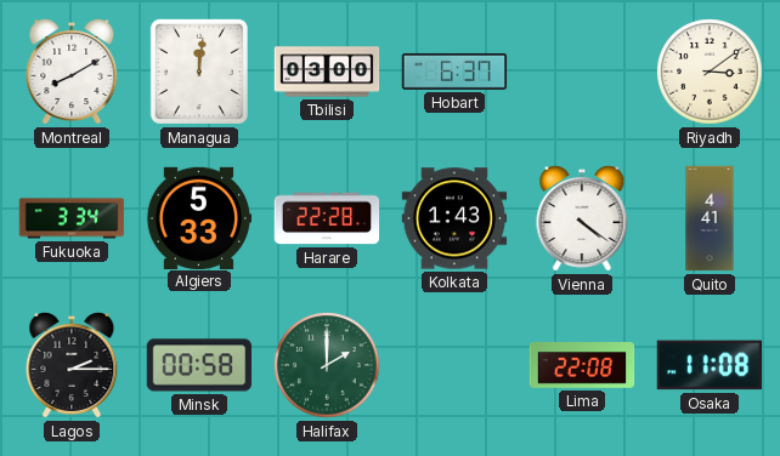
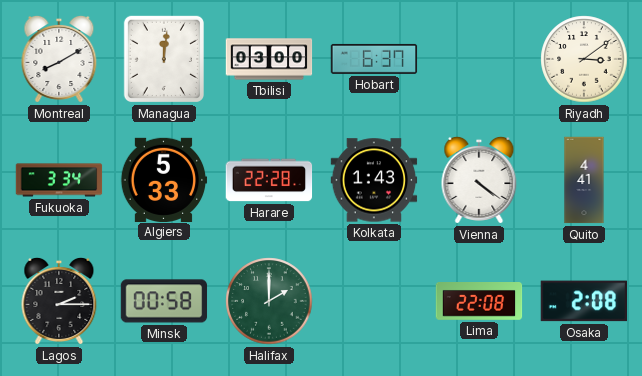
Osaka: 11:08 -> 2:08
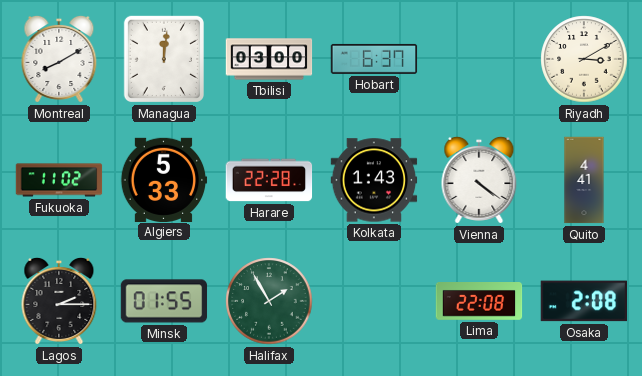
Riyadh: 3:09 -> 3:10
Fukuoka: 3:34 -> 11:02
Minsk: 00:58 -> 01:55
Halifax: 2:00 -> 1:55
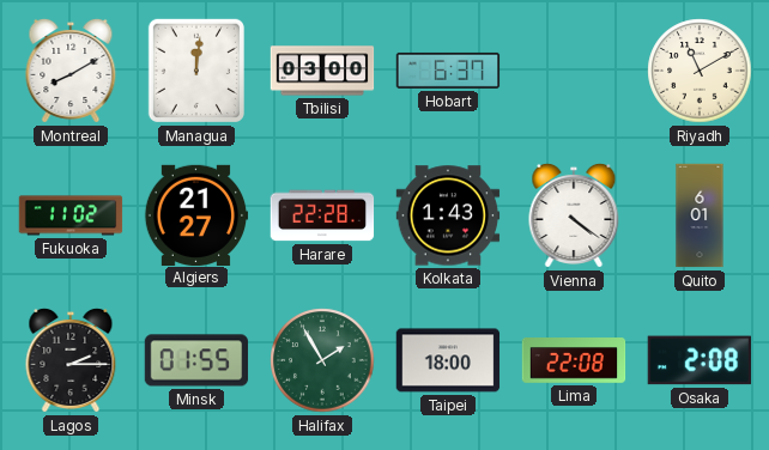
Riyadh: 3:10 -> 11:10
Algiers: 5:33 -> 21:27
Quito: 4:41 -> 6:01
Taipei: none -> 18:00
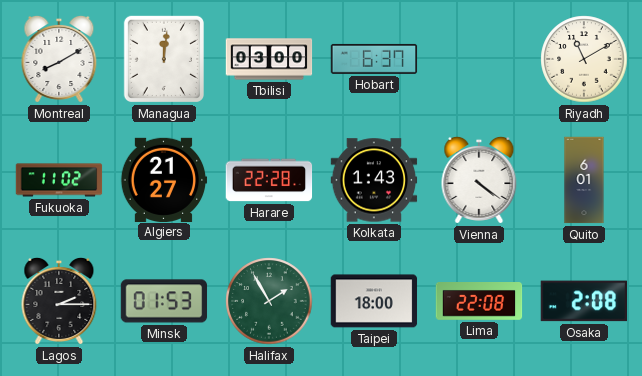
Minsk: 01:55 -> 01:53
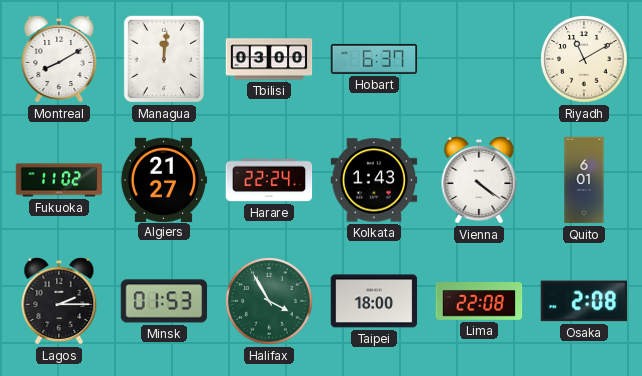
Harare: 22:28 -> 22:24
Halifax: 1:55 -> 3:55
